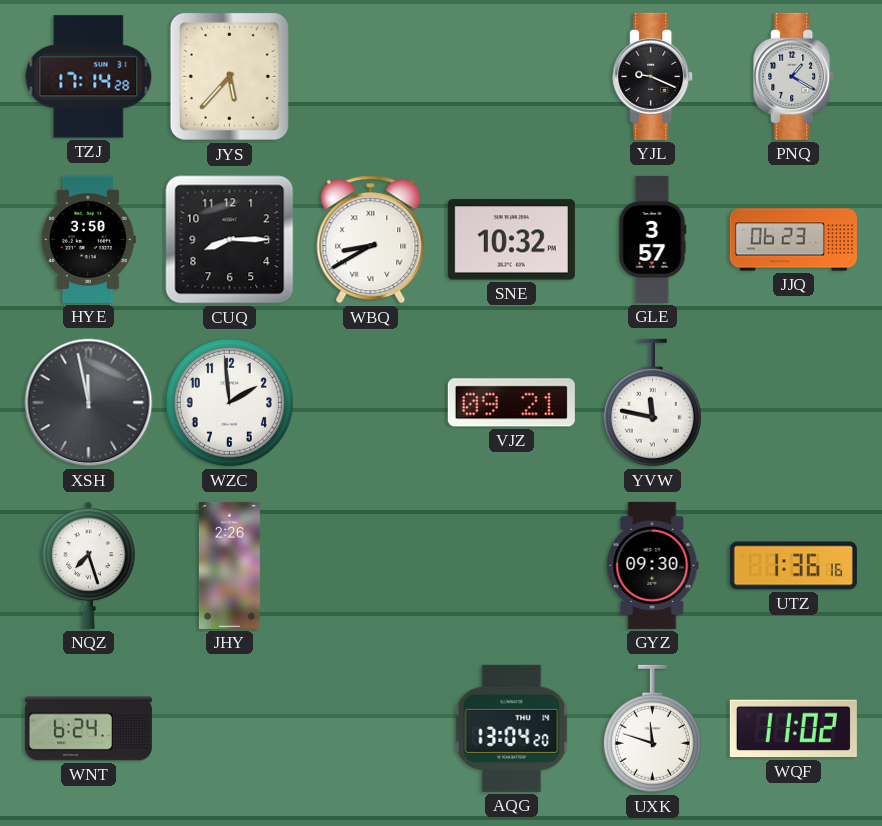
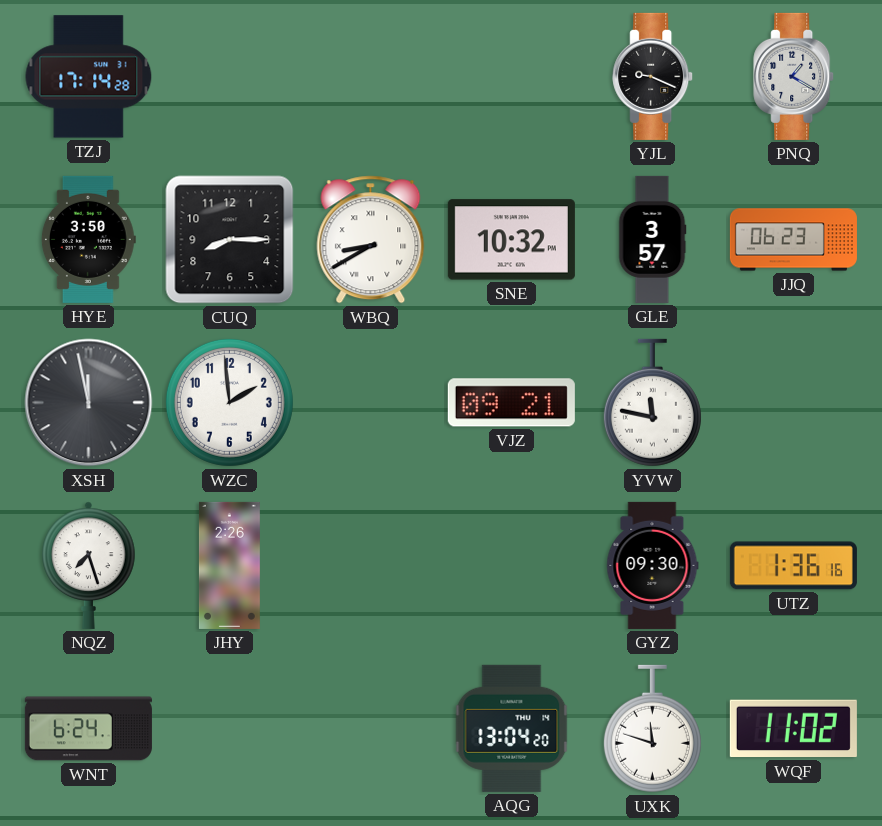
JYS: 5:37 -> none
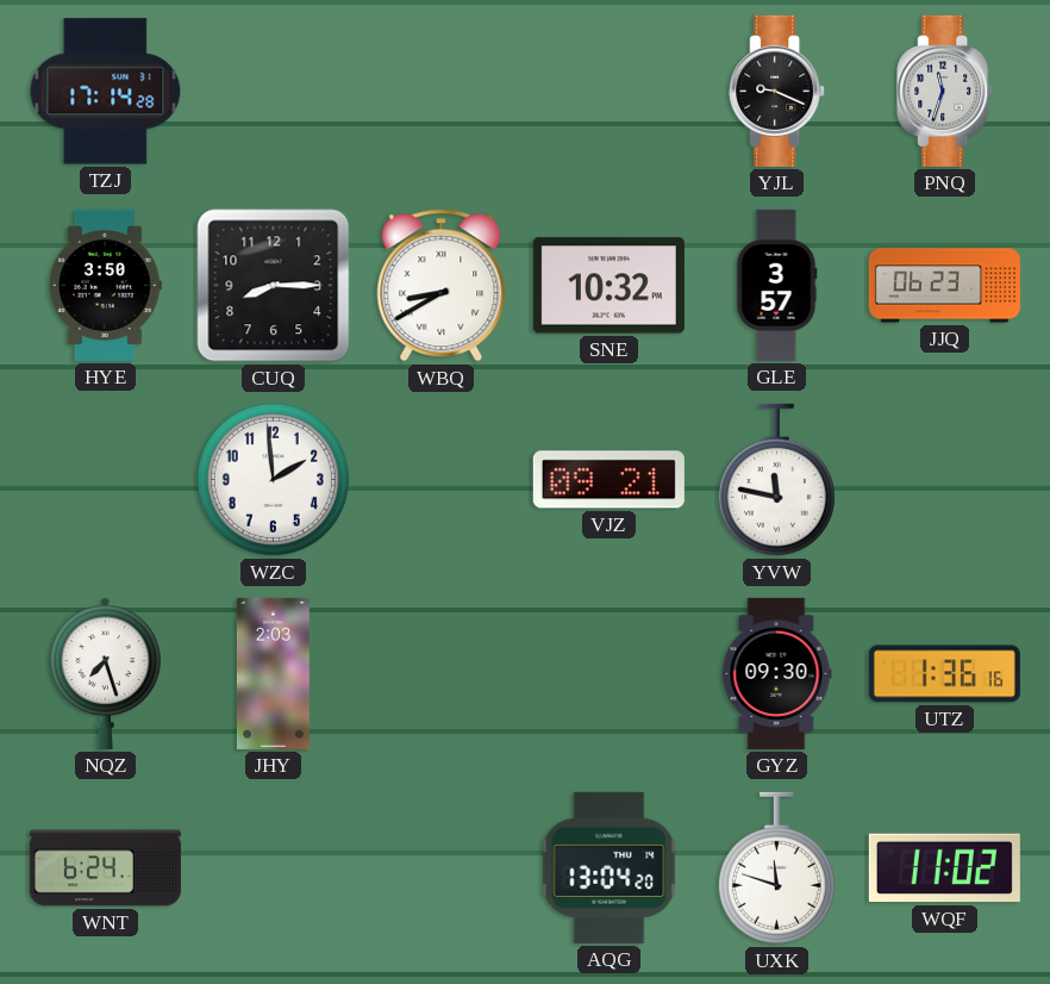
PNQ: 1:20 -> 11:33
XSH: 11:58 -> none
JHY: 2:26 -> 2:03
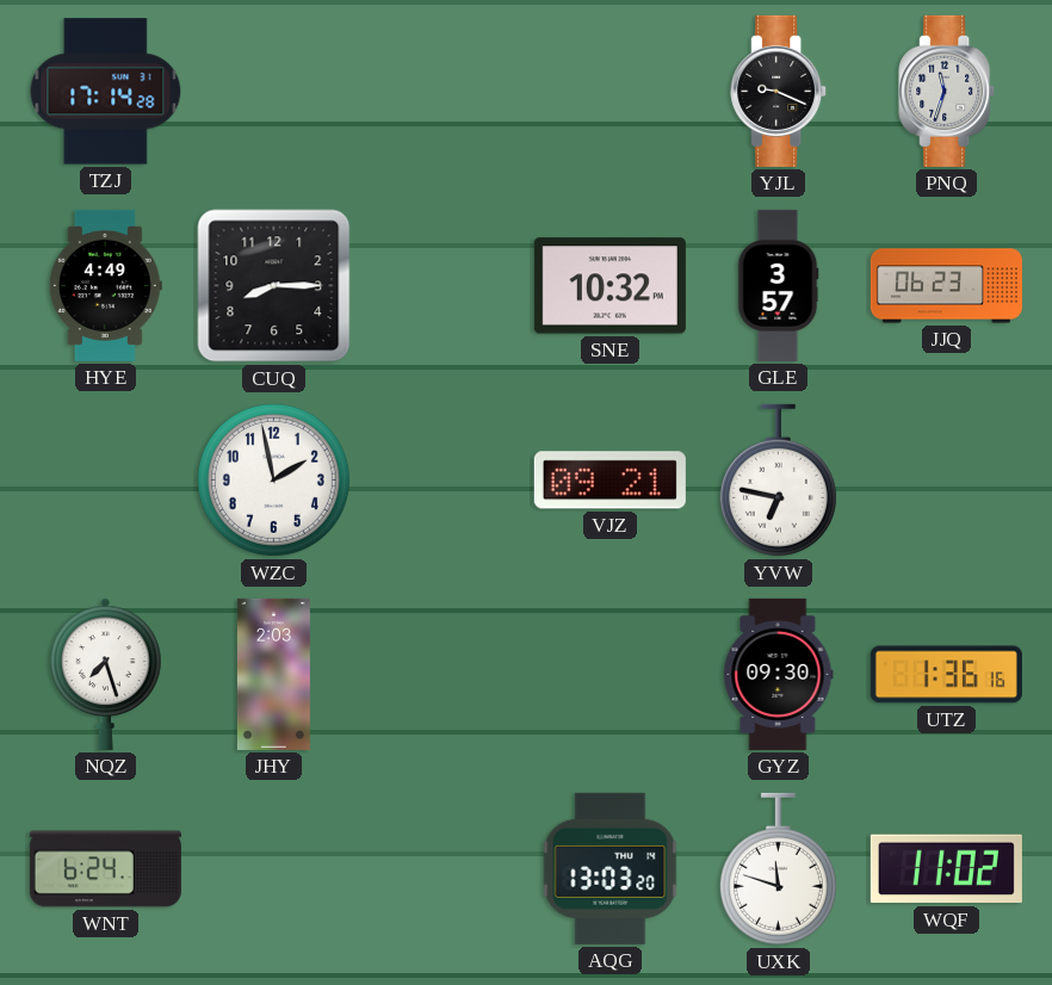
HYE: 3:50 -> 4:49
WBQ: 8:40 -> none
WZC: 1:59 -> 1:58
YVW: 11:47 -> 6:47
AQG: 13:04 -> 13:03
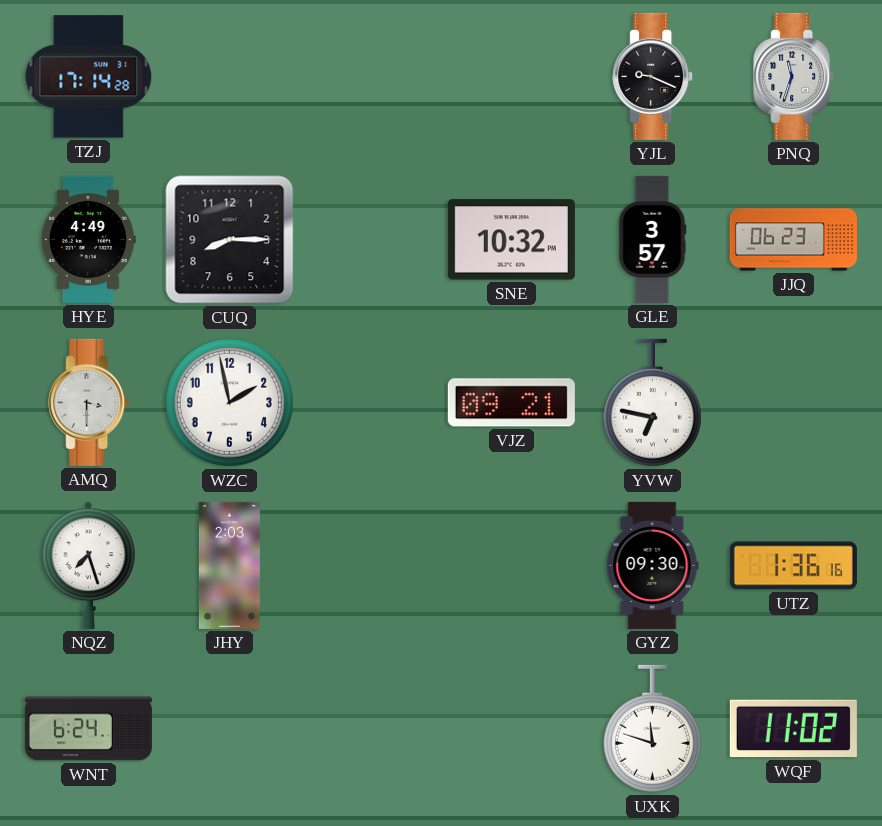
AMQ: none -> 3:30
AQG: 13:03 -> none
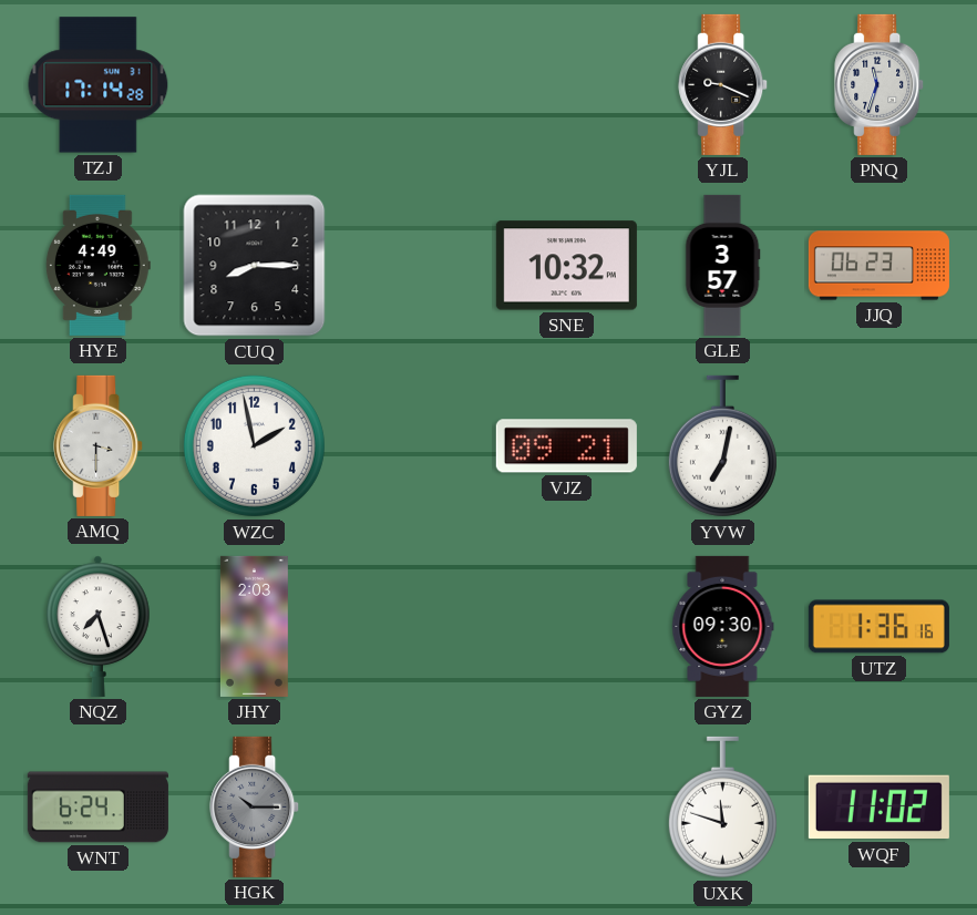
YVW: 6:47 -> 7:02
HGK: none -> 10:15
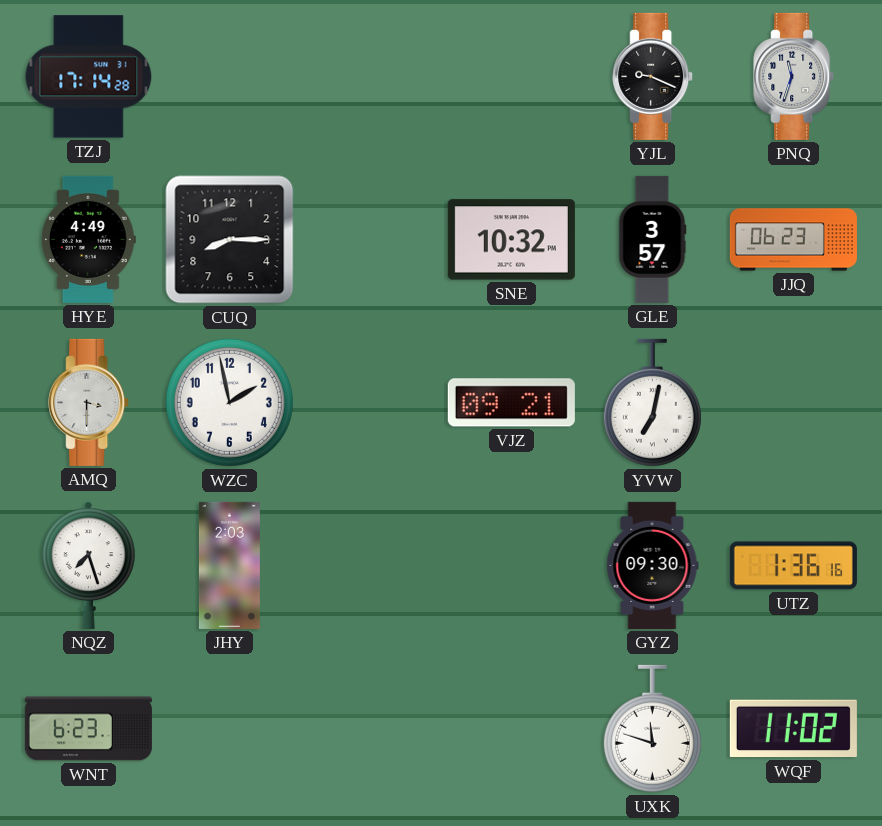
WNT: 6:24 -> 6:23
HGK: 10:15 -> none
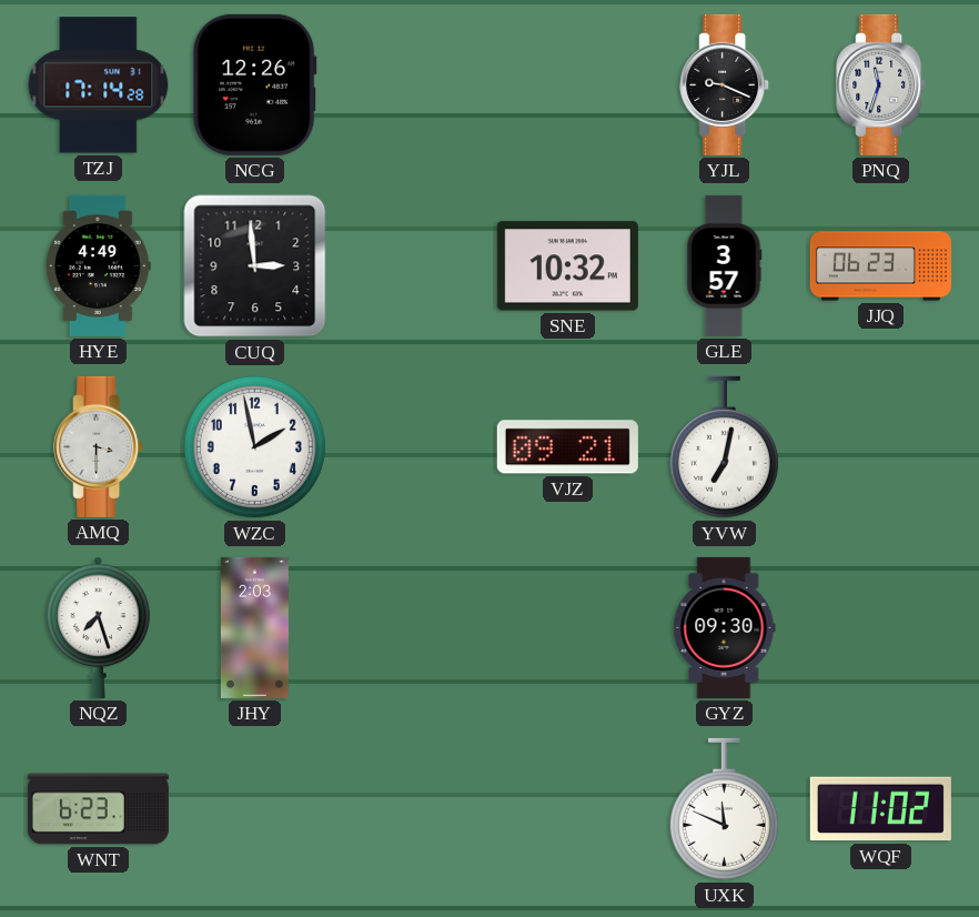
NCG: none -> 12:26
CUQ: 8:15 -> 2:59
UTZ: 1:36 -> none
UXK: 11:48 -> 11:49
